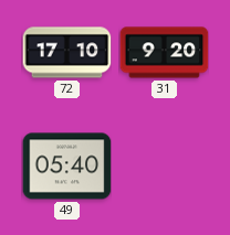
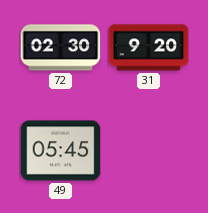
72: 17:10 -> 02:30
49: 05:40 -> 05:45
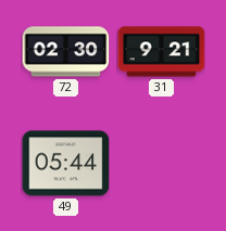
31: 9:20 -> 9:21
49: 05:45 -> 05:44
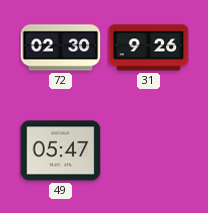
31: 9:21 -> 9:26
49: 05:44 -> 05:47
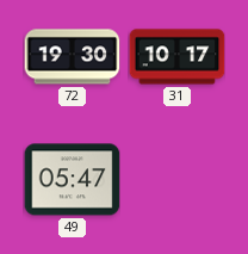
72: 02:30 -> 19:30
31: 9:26 -> 10:17
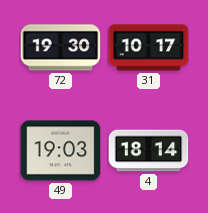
49: 05:47 -> 19:03
4: none -> 18:14
